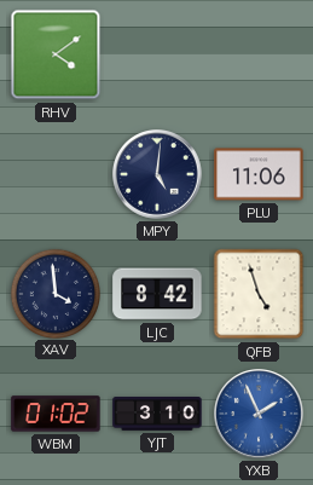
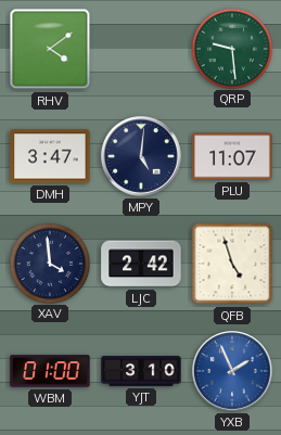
QRP: none -> 9:29
DMH: none -> 3:47
PLU: 11:06 -> 11:07
LJC: 8:42 -> 2:42
WBM: 01:02 -> 01:00
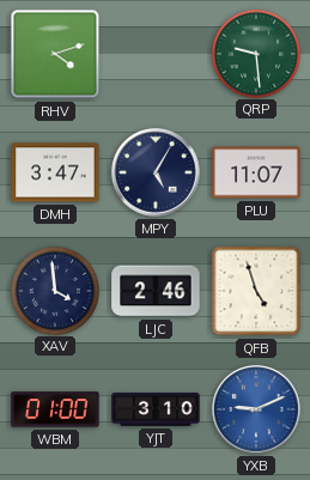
RHV: 4:09 -> 4:12
MPY: 5:01 -> 5:05
LJC: 2:42 -> 2:46
YXB: 1:56 -> 9:11
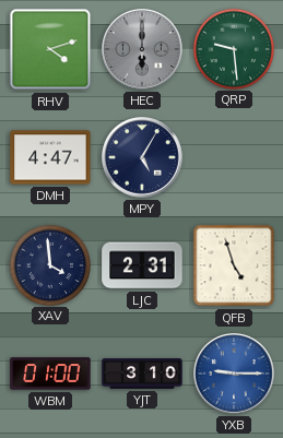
HEC: none -> 6:00
DMH: 3:47 -> 4:47
PLU: 11:07 -> none
LJC: 2:46 -> 2:31
YXB: 9:11 -> 9:15
